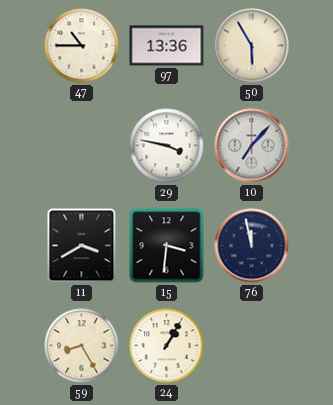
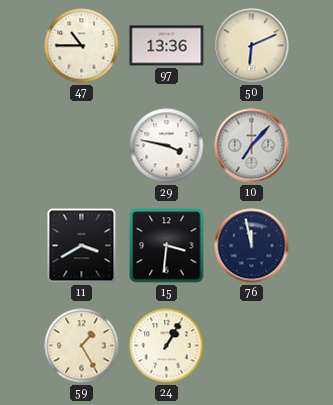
50: 5:55 -> 6:11
59: 8:25 -> 1:25
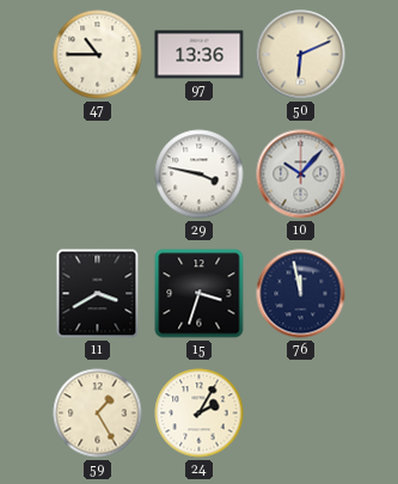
10: 7:07 -> 10:07
15: 3:31 -> 3:33
24: 1:05 -> 2:05
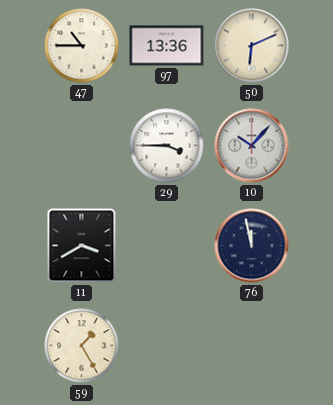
29: 3:47 -> 3:45
15: 3:33 -> none
24: 2:05 -> none
